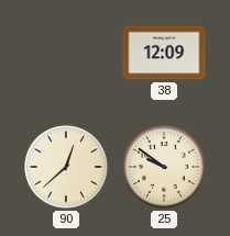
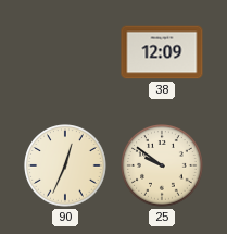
90: 12:38 -> 12:34
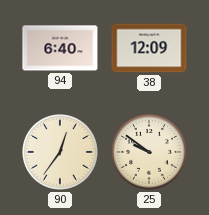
94: none -> 6:40
90: 12:34 -> 12:36
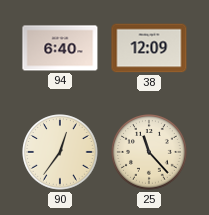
25: 9:51 -> 11:23
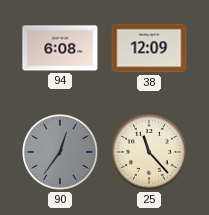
94: 6:40 -> 6:08
90 dial: cream -> grey
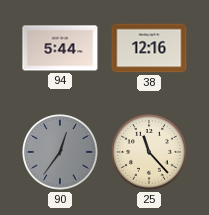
94: 6:08 -> 5:44
38: 12:09 -> 12:16
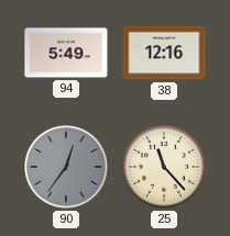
94: 5:44 -> 5:49
